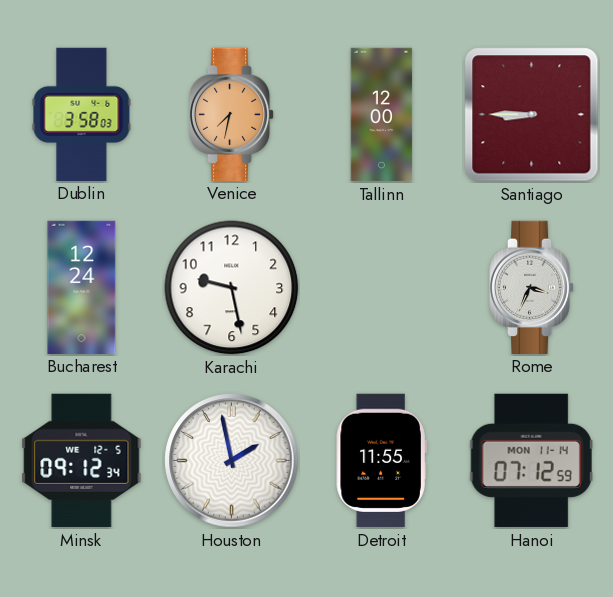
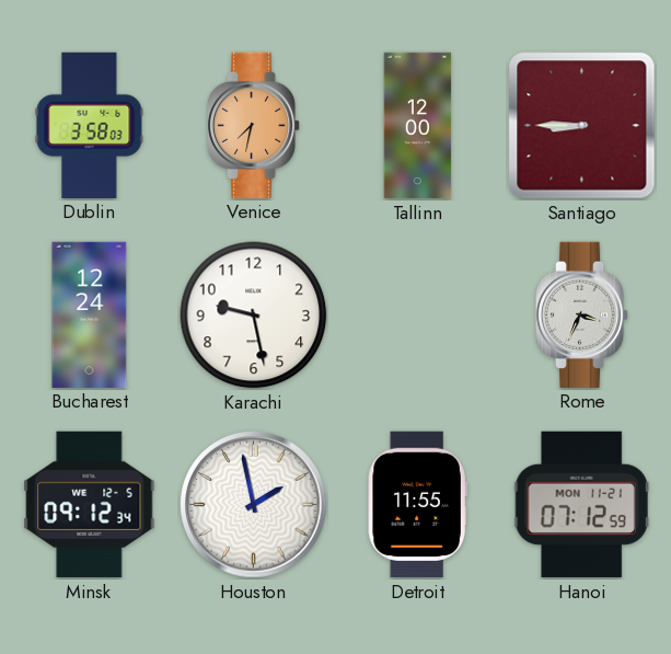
Hanoi date: MON 11-14 -> MON 11-21
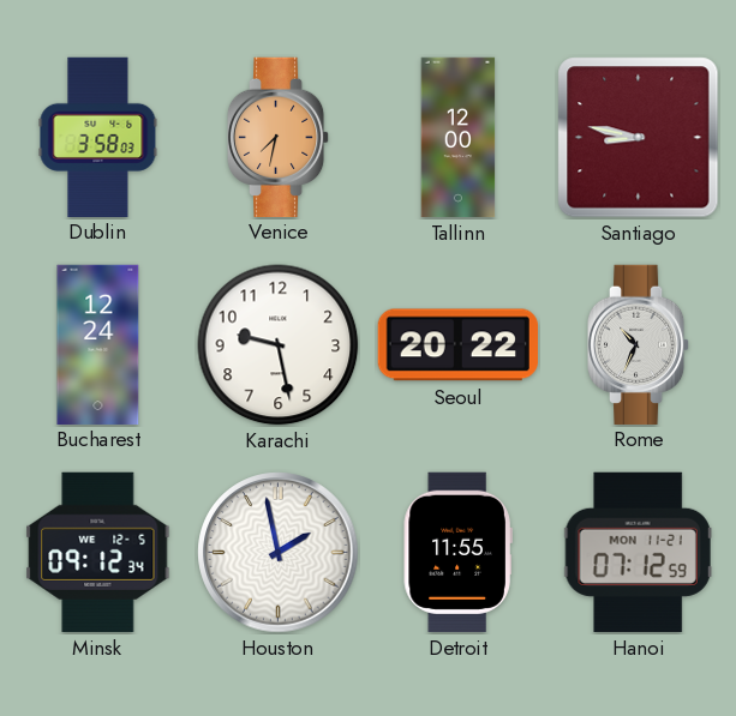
Santiago: 8:45 -> 8:47
Seoul: none -> 20:22
Rome: 3:34 -> 10:34
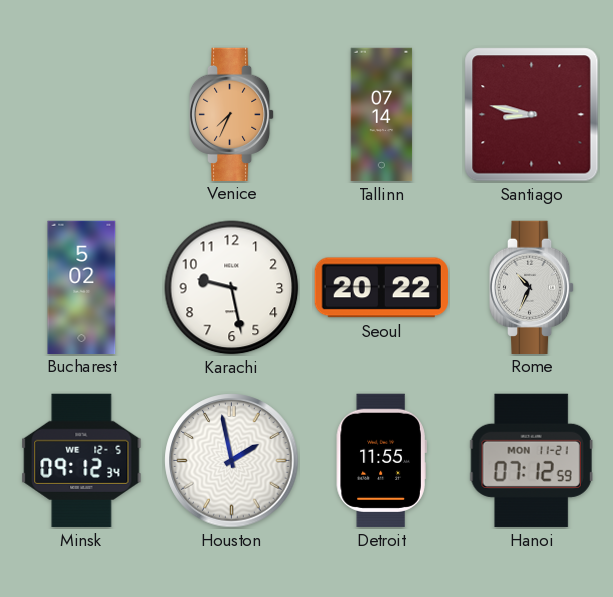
Dublin: 3:58 -> none
Venice: 7:32 -> 7:34
Tallinn: 12:00 -> 07:14
Bucharest: 12:24 -> 5:02
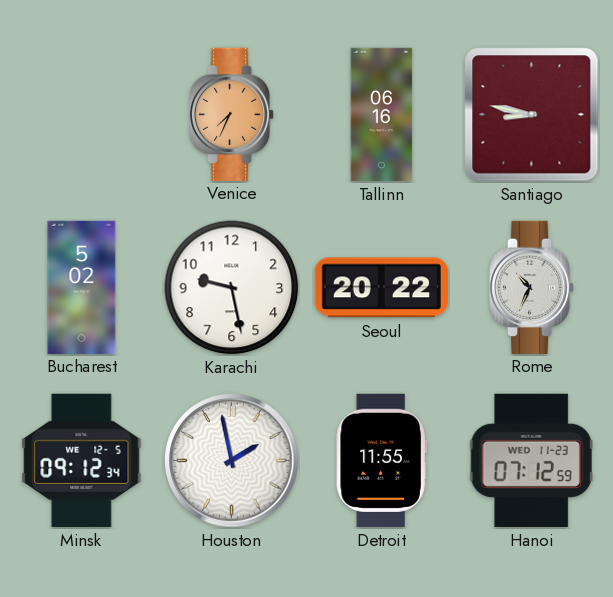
Tallinn: 07:14 -> 06:16
Hanoi date: MON 11-21 -> WED 11-23
